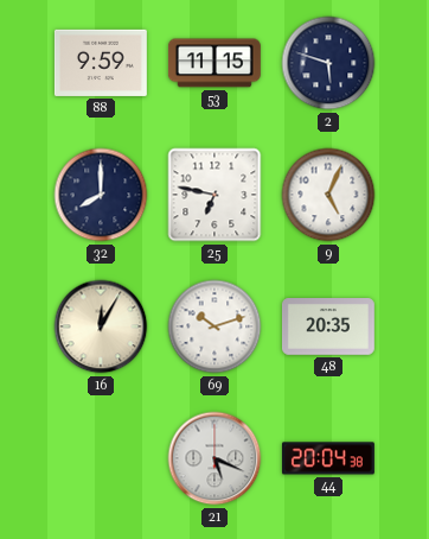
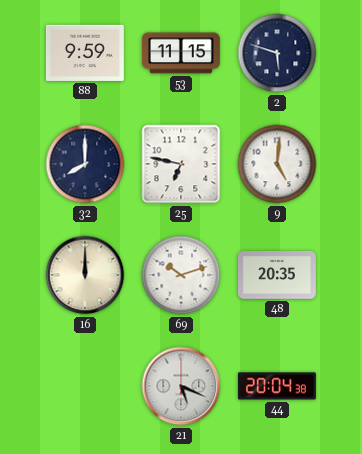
9: 5:04 -> 5:01
16: 12:05 -> 12:00
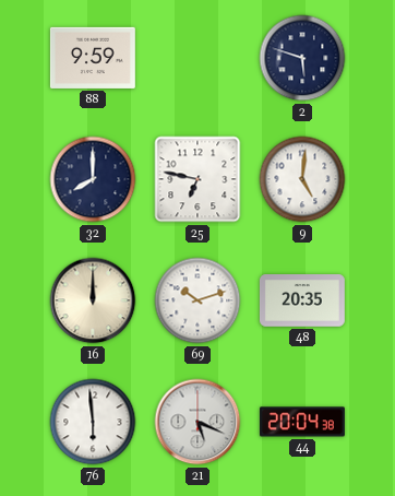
53: 11:15 -> none
76: none -> 5:59
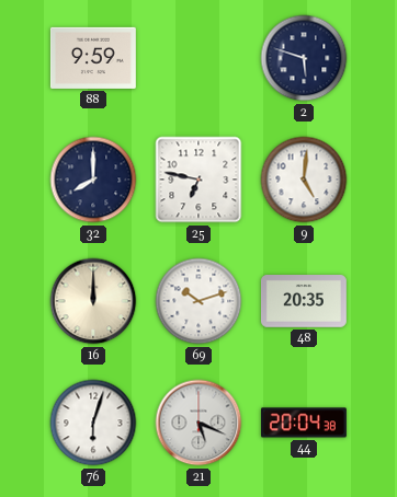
76: 5:59 -> 6:03
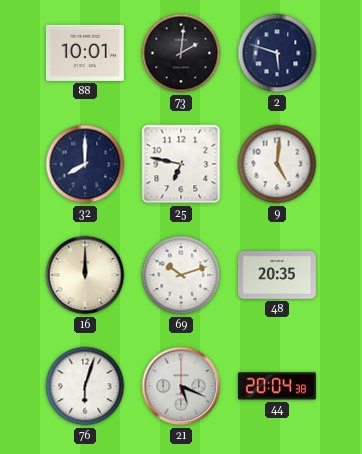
88: 9:59 -> 10:01
73: none -> 2:01
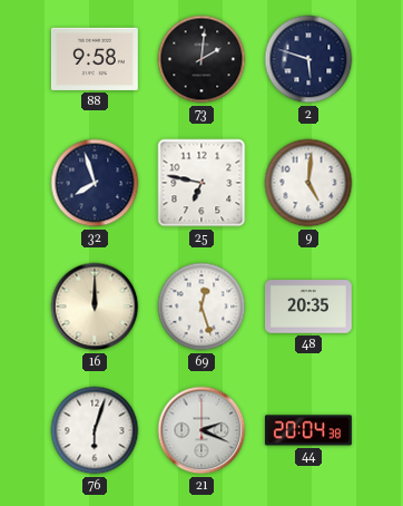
88: 10:01 -> 9:58
32: 8:00 -> 7:57
69: 10:12 -> 12:27
21: 5:19 -> 2:19
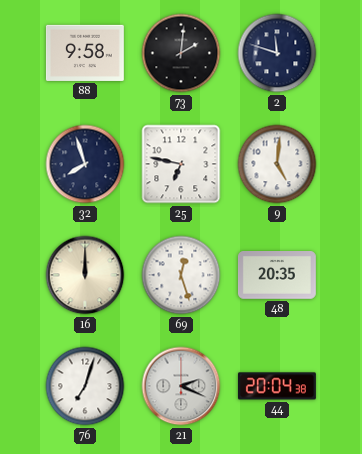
2: 5:48 -> 11:48
76: 6:03 -> 7:03
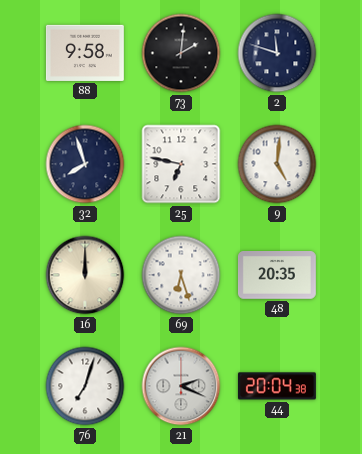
69: 12:27 -> 6:27
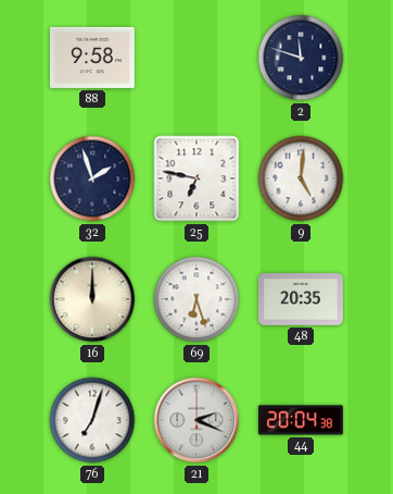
73: 2:01 -> none
32: 7:57 -> 1:57
